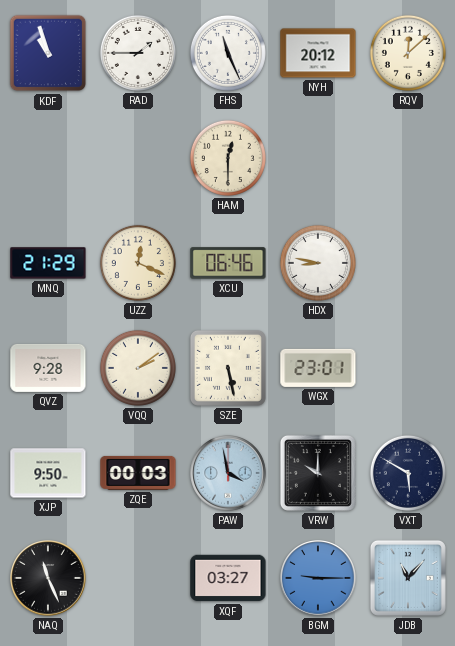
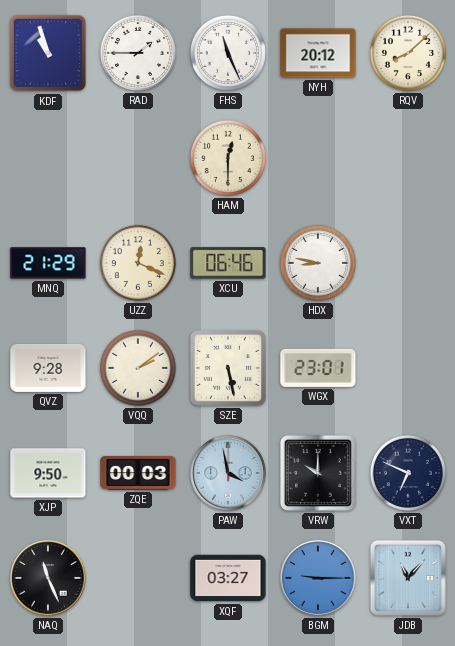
RQV: 12:08 -> 8:08
VXT: 5:50 -> 6:49
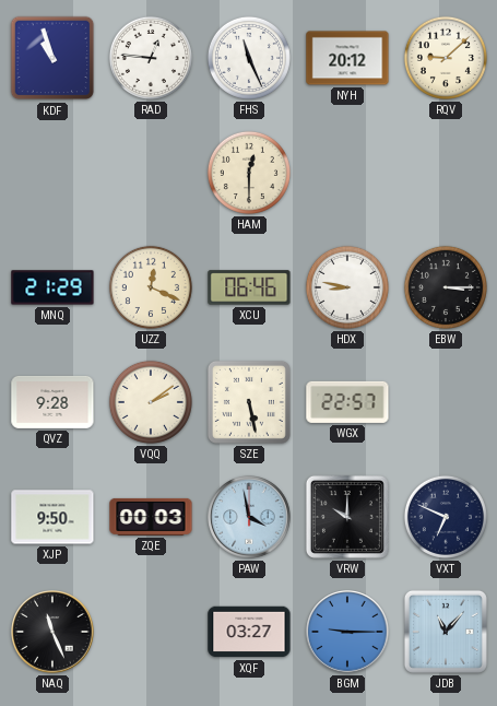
RAD: 1:45 -> 12:46
RQV: 8:08 -> 9:08
EBW: none -> 3:15
WGX: 23:01 -> 22:57
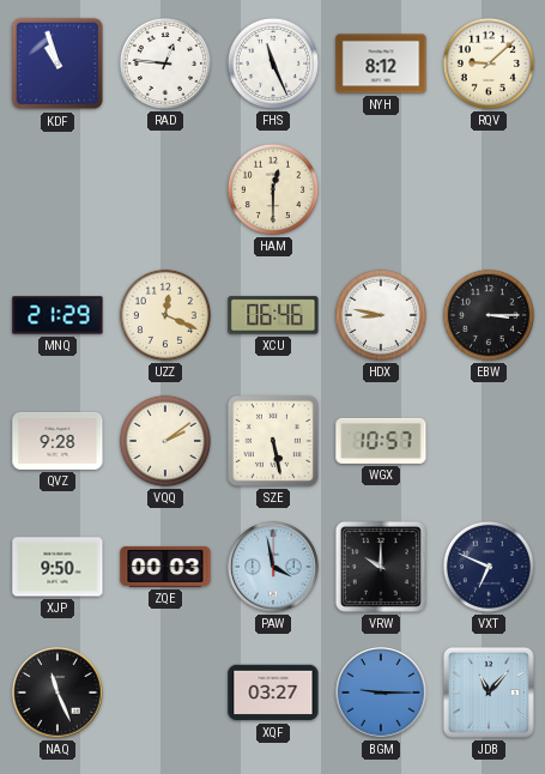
NYH: 20:12 -> 8:12
WGX: 22:57 -> 10:57
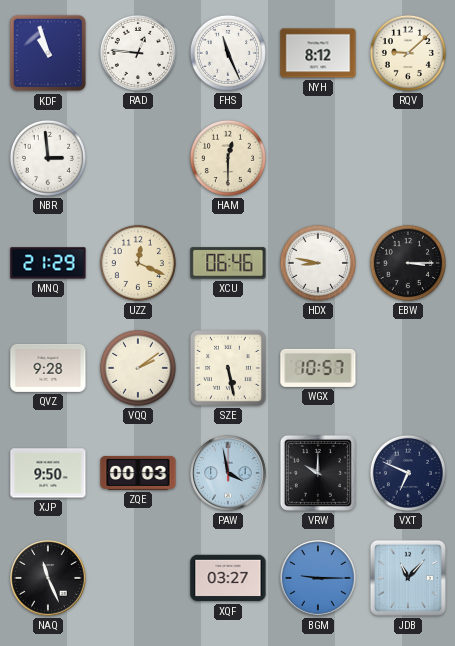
NBR: none -> 2:59
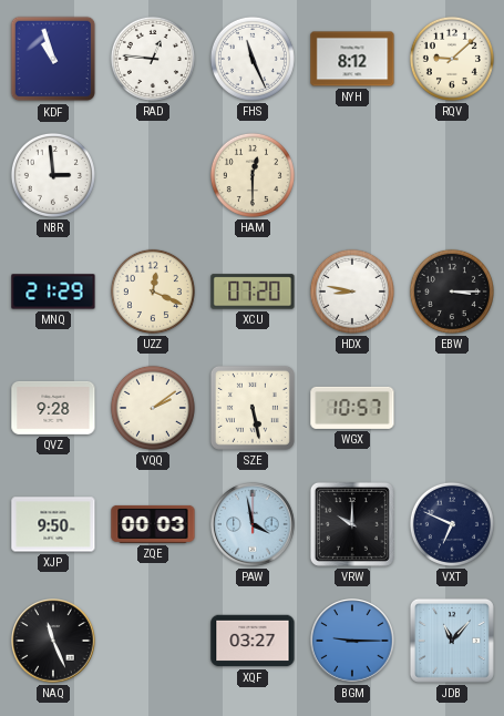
XCU: 06:46 -> 07:20
